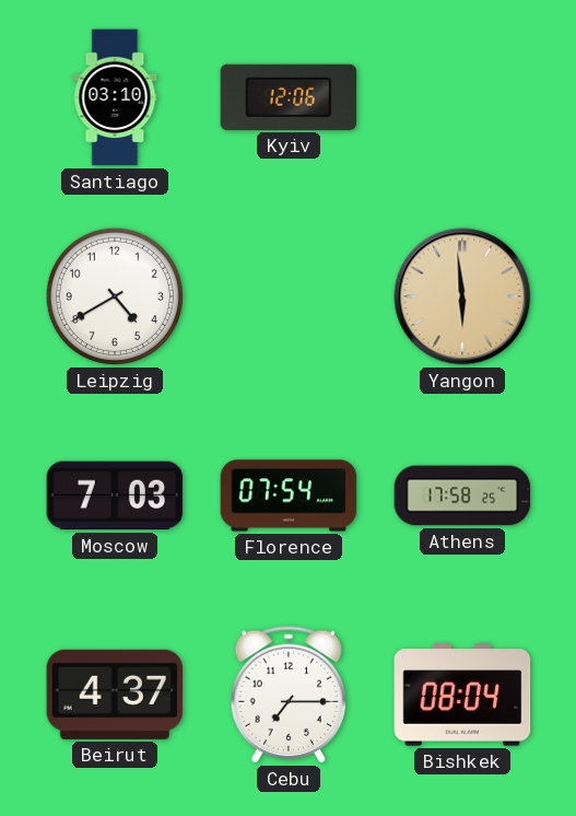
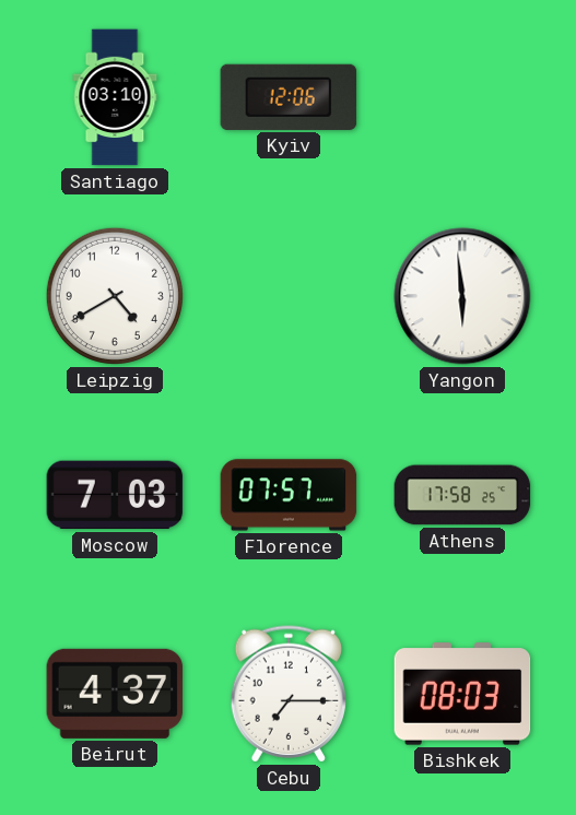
Yangon dial: champagne -> white
Florence: 07:54 -> 07:57
Bishkek: 08:04 -> 08:03
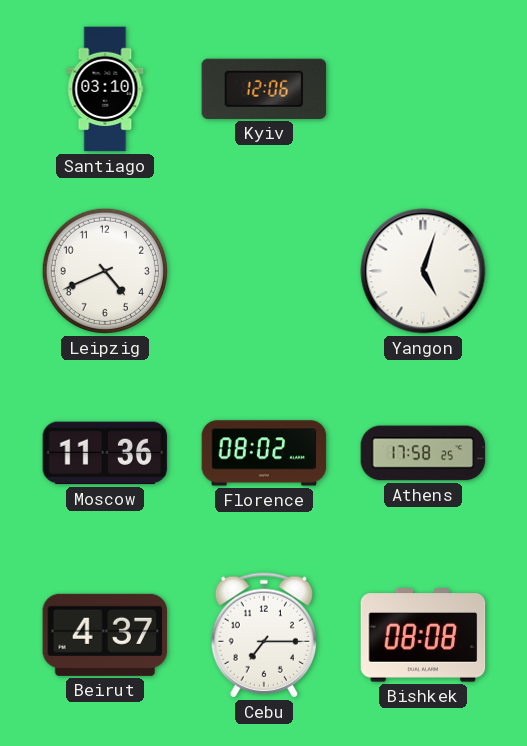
Leipzig: 4:40 -> 4:41
Yangon: 5:59 -> 5:03
Moscow: 7:03 -> 11:36
Florence: 07:57 -> 08:02
Bishkek: 08:03 -> 08:08
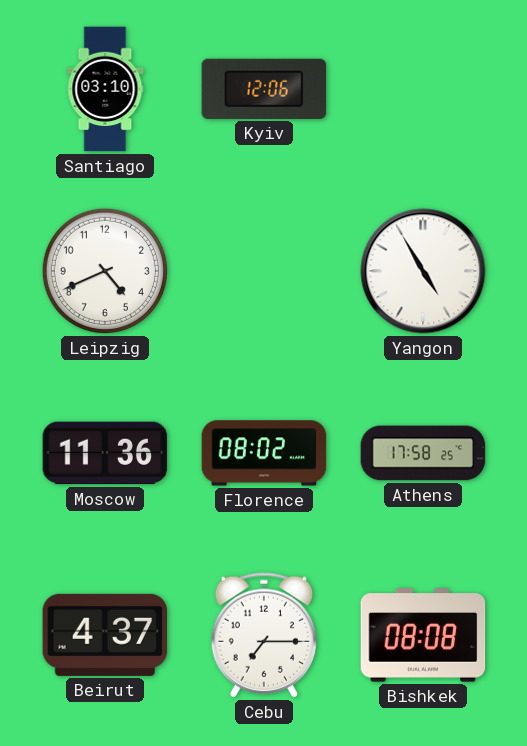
Yangon: 5:03 -> 4:55
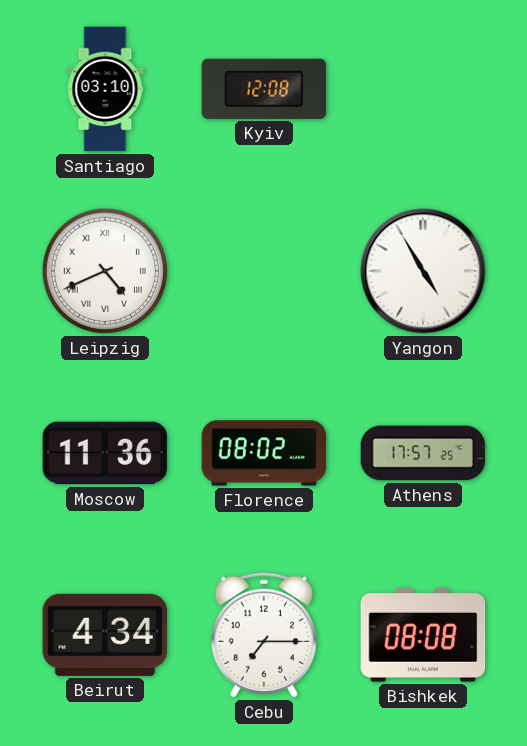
Kyiv: 12:06 -> 12:08
Leipzig numerals: Arabic -> Roman
Athens: 17:58 -> 17:57
Beirut: 4:37 -> 4:34
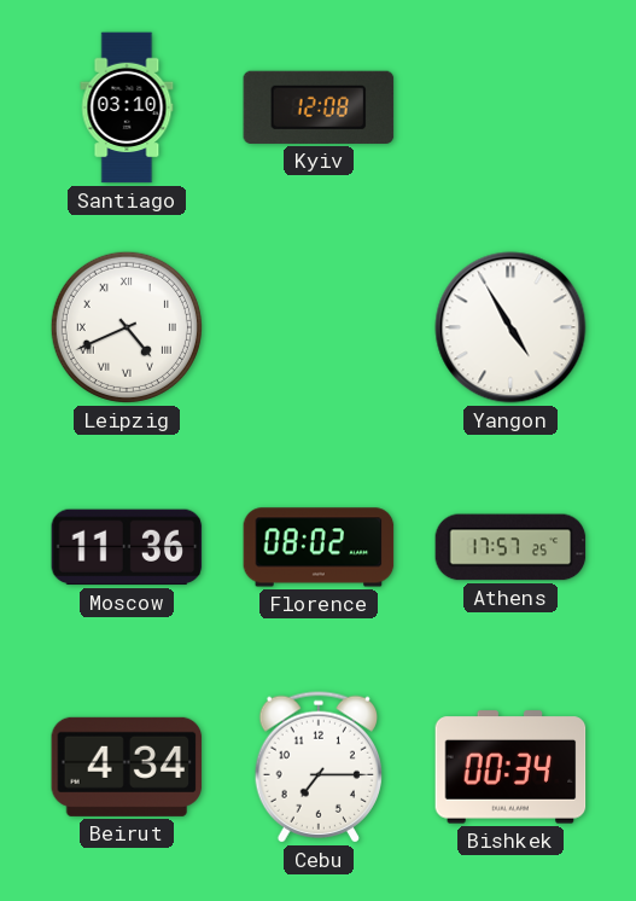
Bishkek: 08:08 -> 00:34
